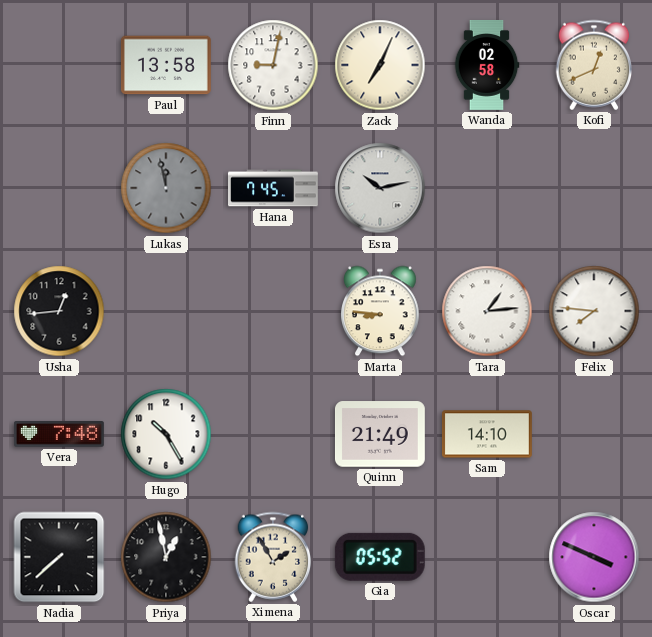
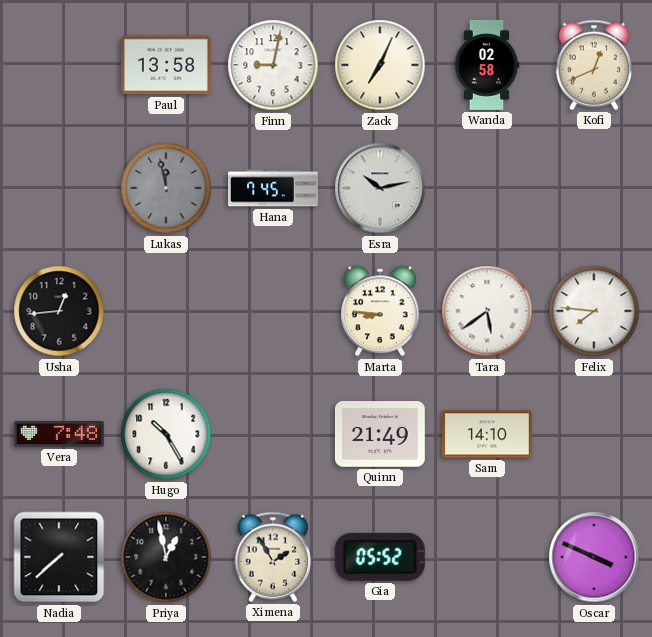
Tara: 1:14 -> 5:39
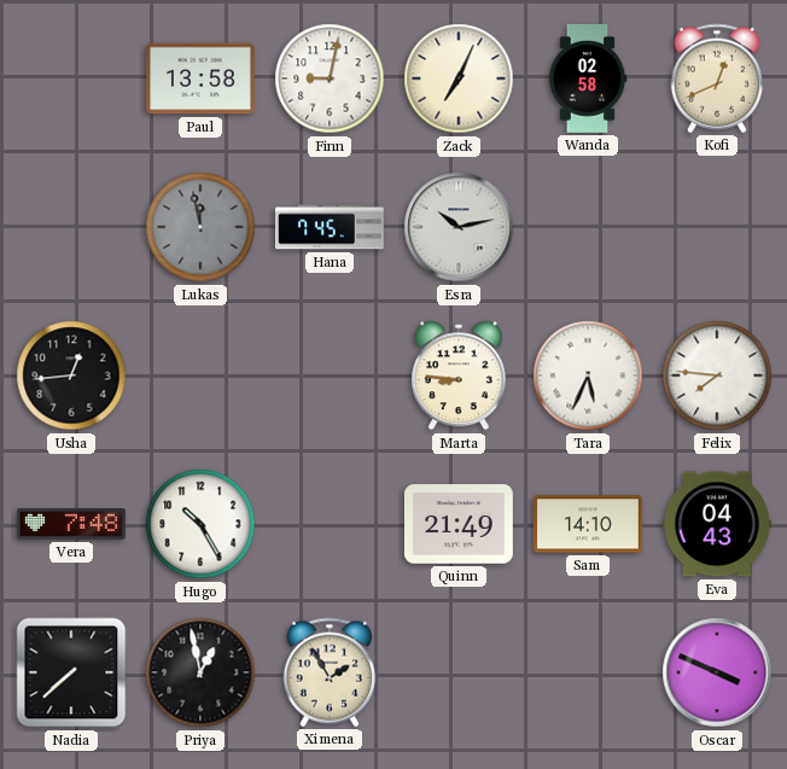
Tara: 5:39 -> 5:34
Eva: none -> 04:43
Gia: 05:52 -> none
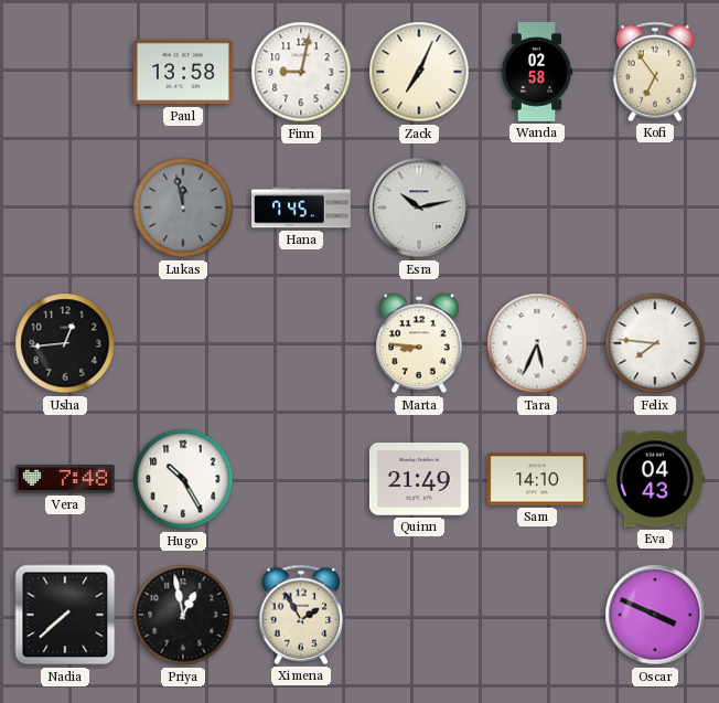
Kofi: 12:41 -> 6:54
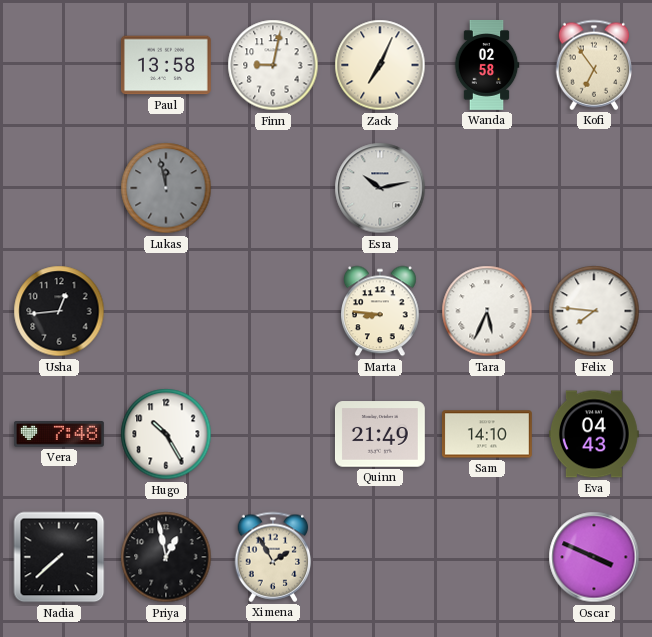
Hana: 7:45 -> none
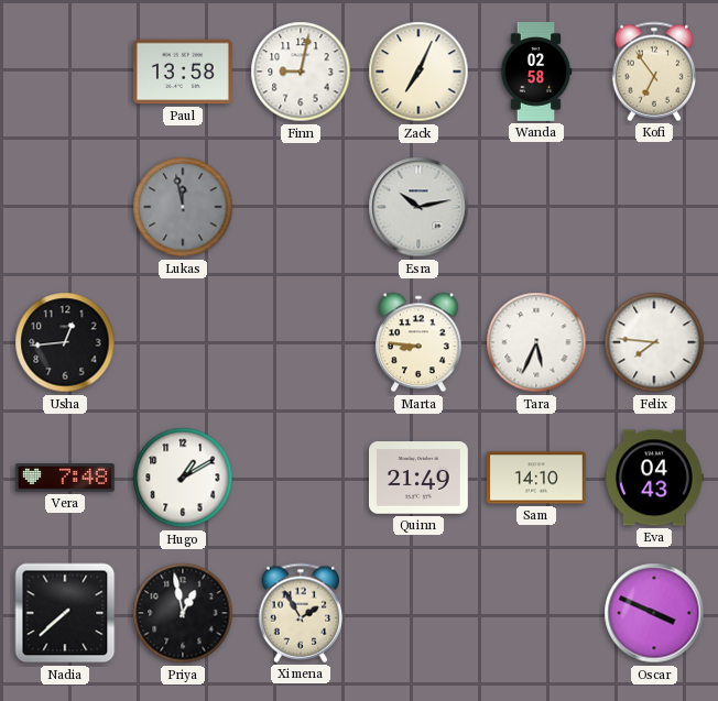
Hugo: 10:25 -> 1:10
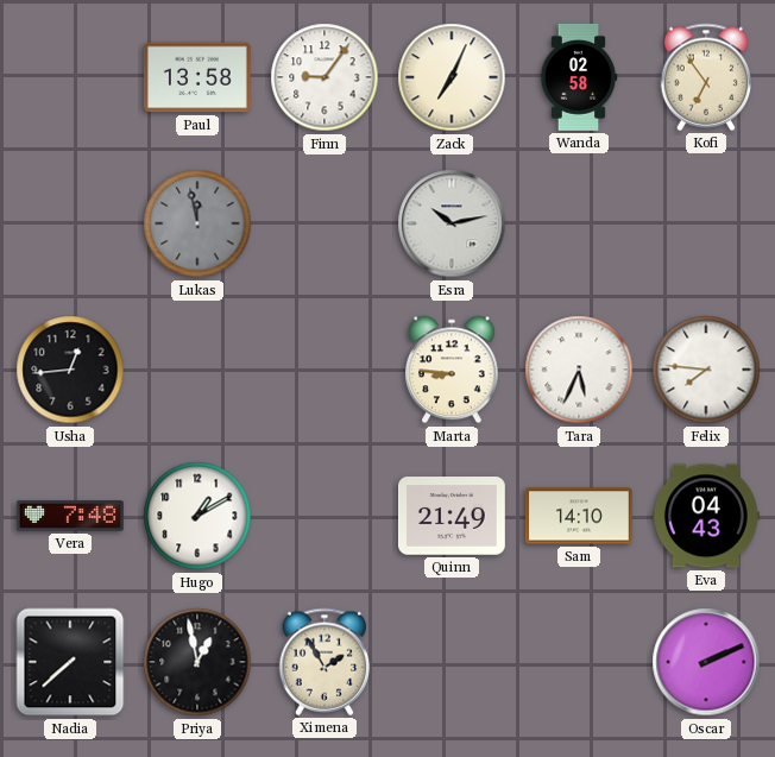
Finn: 9:02 -> 9:06
Oscar: 3:49 -> 2:11
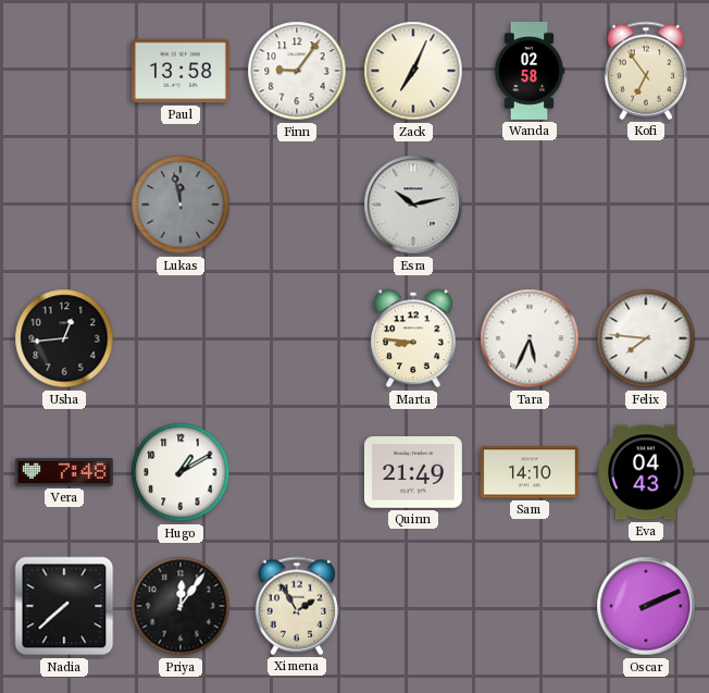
Priya: 12:58 -> 12:06
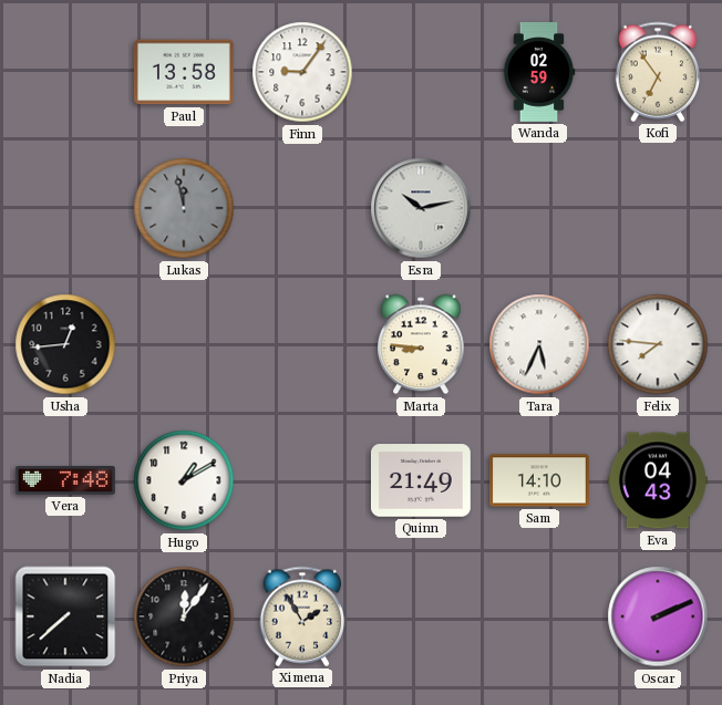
Zack: 7:04 -> none
Wanda: 02:58 -> 02:59
